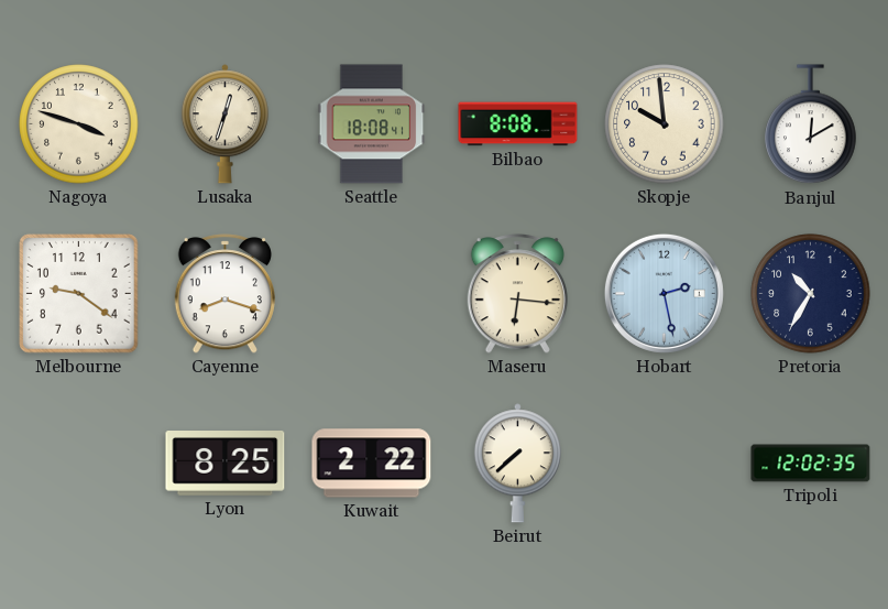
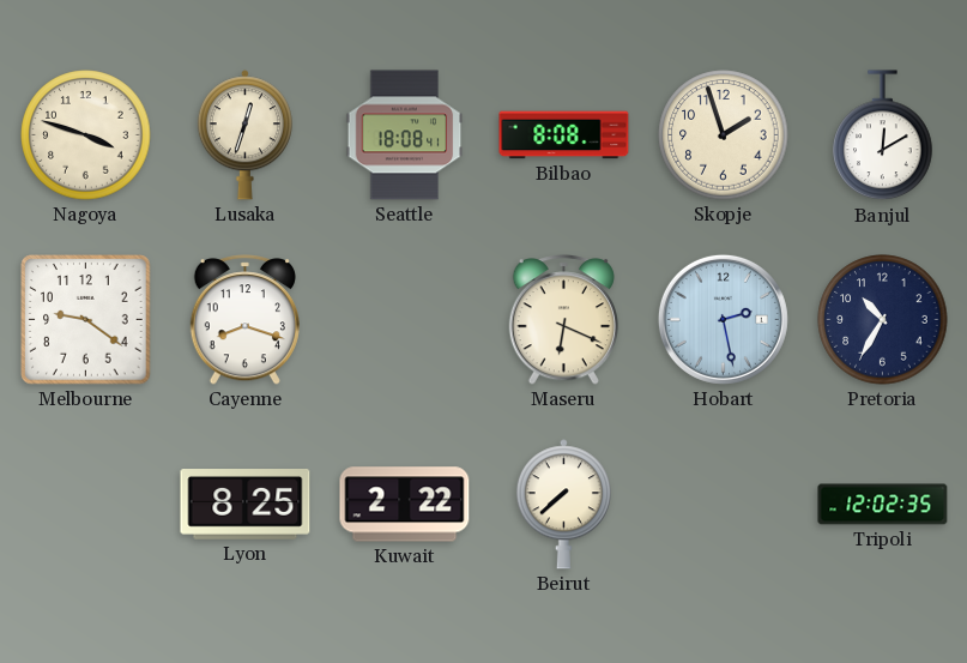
Skopje: 9:59 -> 1:57
Maseru: 6:16 -> 6:19
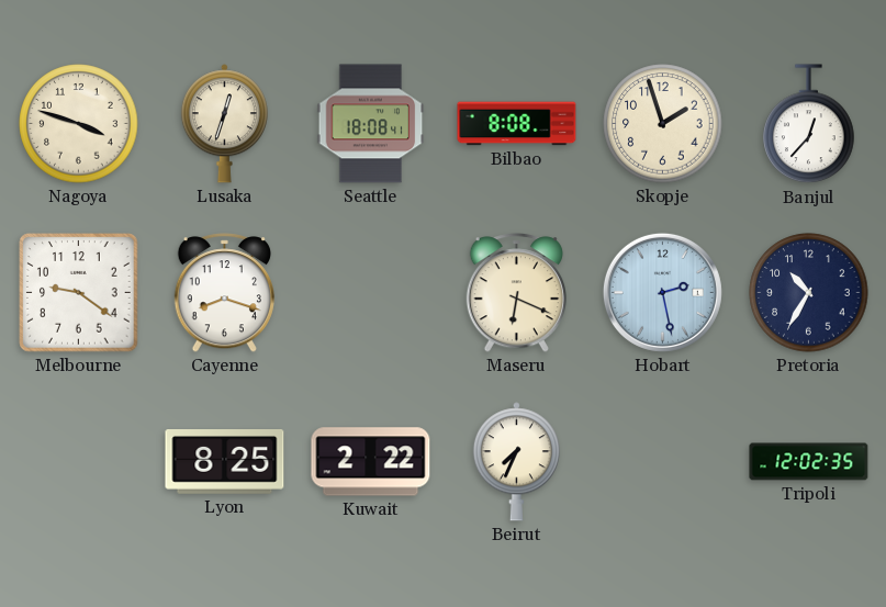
Banjul: 12:10 -> 12:37
Beirut: 7:38 -> 7:34
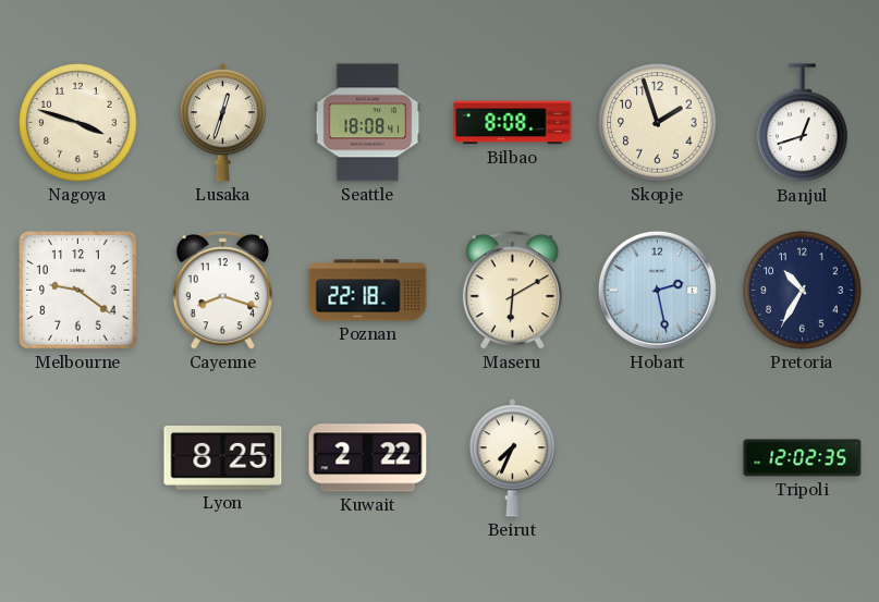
Banjul: 12:37 -> 12:42
Poznan: none -> 22:18
Maseru: 6:19 -> 6:10
